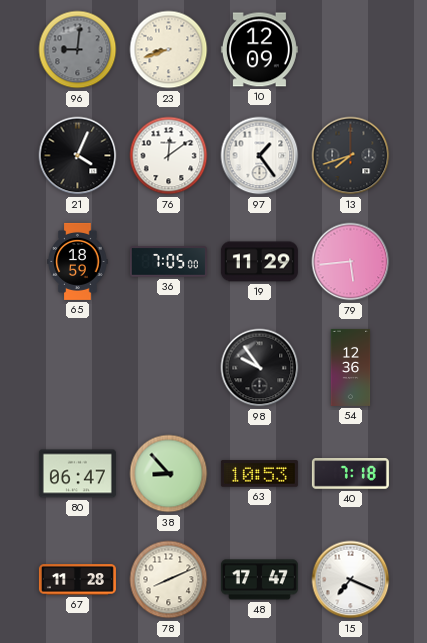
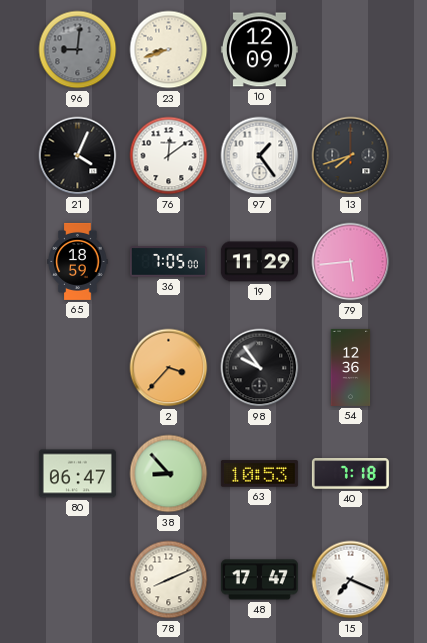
2: none -> 3:37
67: 11:28 -> none
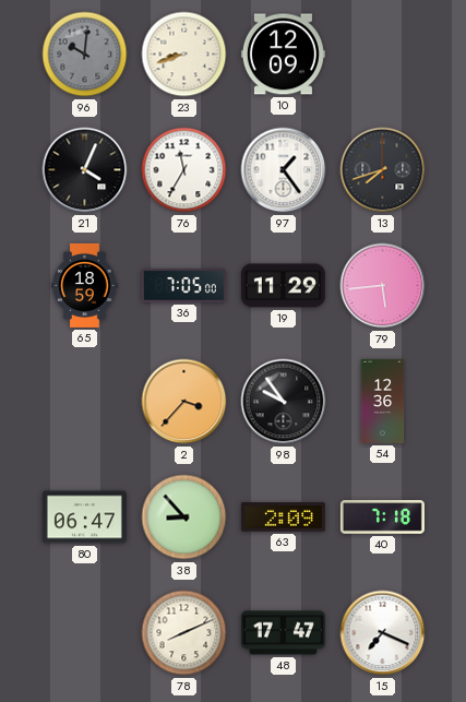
96: 9:01 -> 10:01
76: 12:09 -> 11:35
63: 10:53 -> 2:09
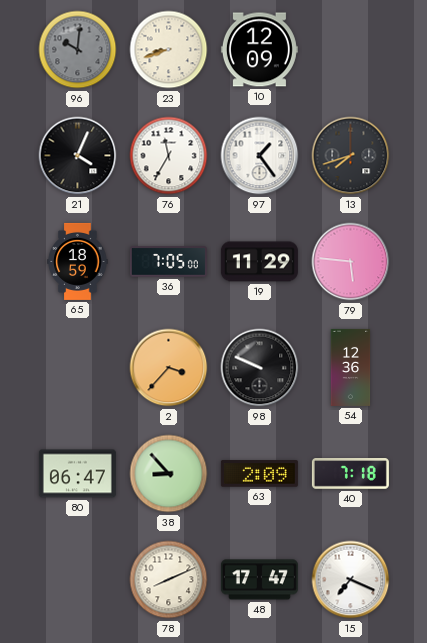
79: 5:44 -> 5:46
98: 9:54 -> 9:49
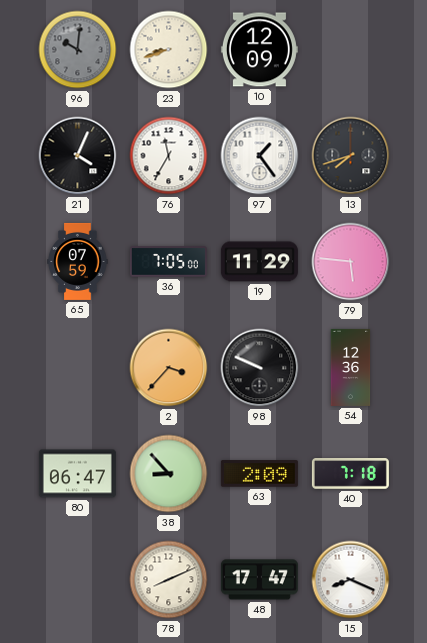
65: 18:59 -> 07:59
15: 7:19 -> 8:19
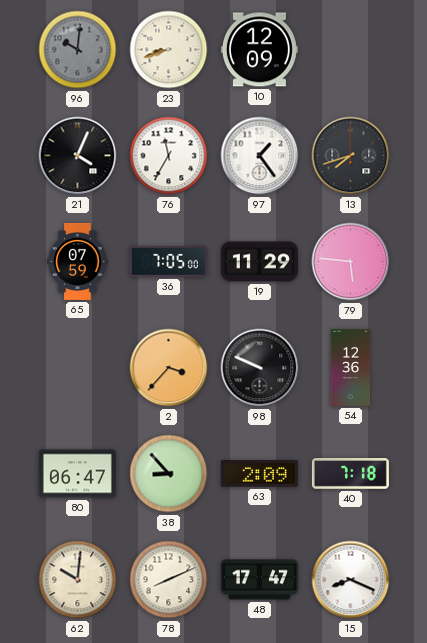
62: none -> 10:01
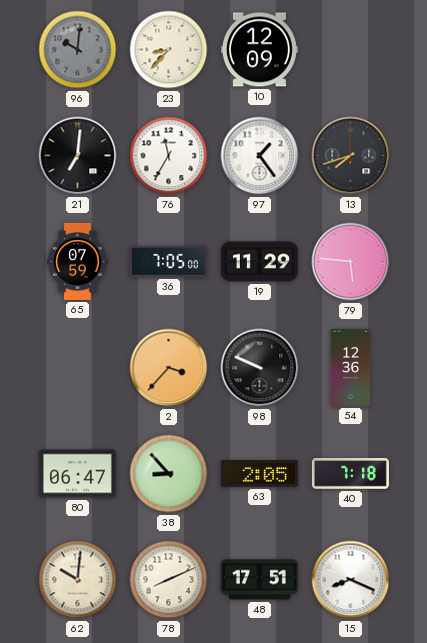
23: 8:42 -> 8:37
21: 4:04 -> 7:01
63: 2:09 -> 2:05
48: 17:47 -> 17:51
